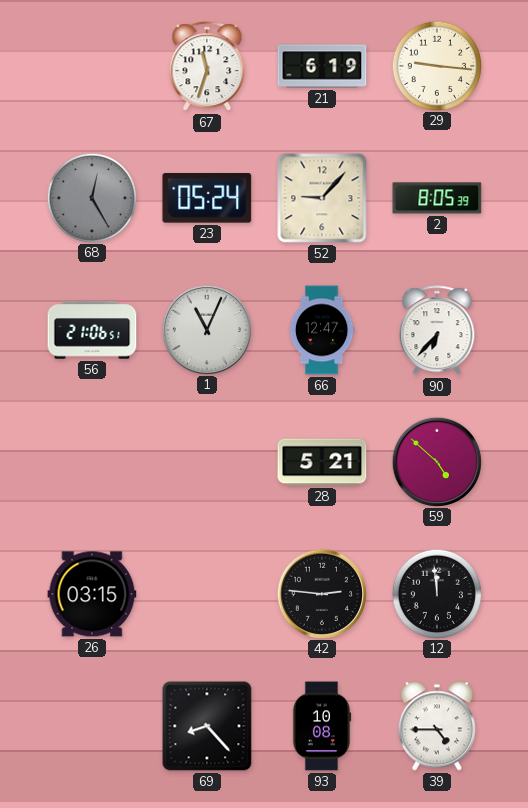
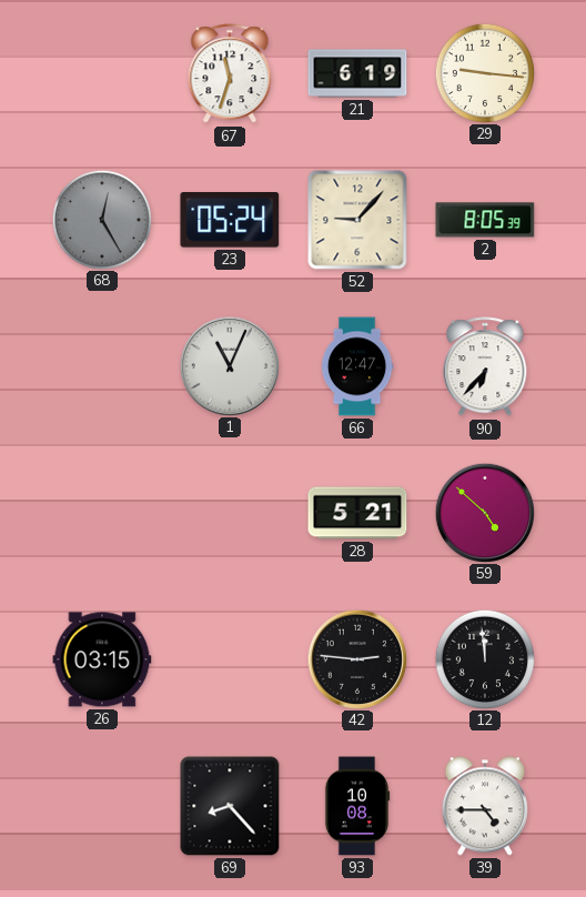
56: 21:06 -> none
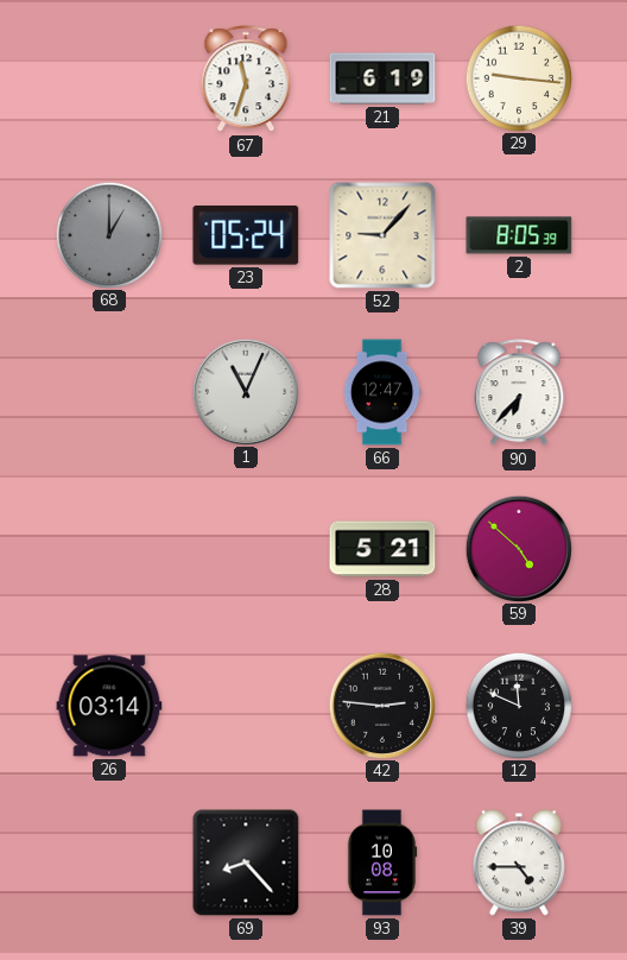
68: 12:25 -> 1:00
26: 03:15 -> 03:14
12: 11:59 -> 11:49
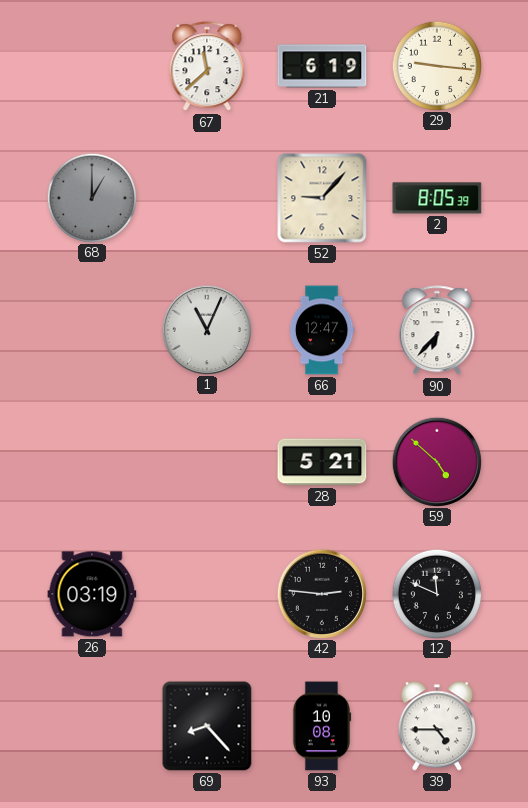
67: 11:33 -> 11:38
23: 05:24 -> none
26: 03:14 -> 03:19
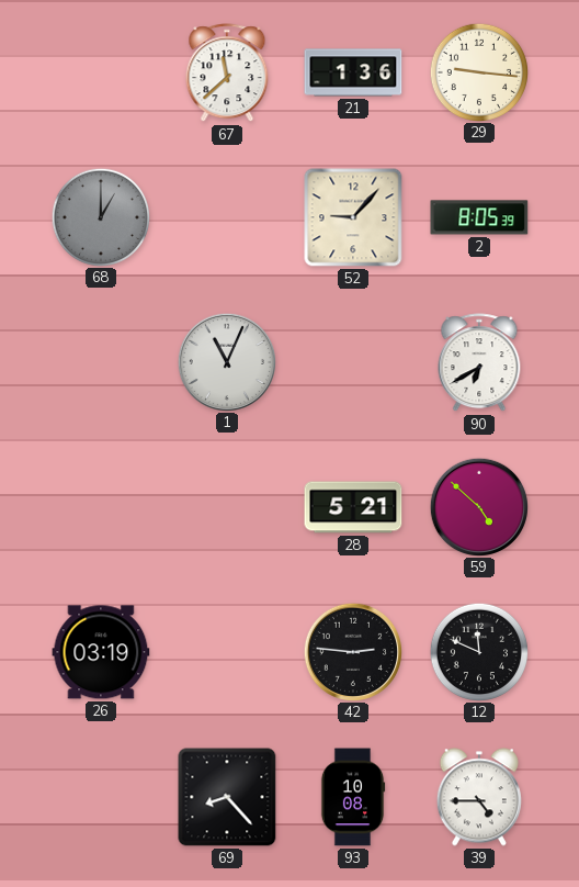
21: 6:19 -> 1:36
66: 12:47 -> none
90: 6:37 -> 6:40
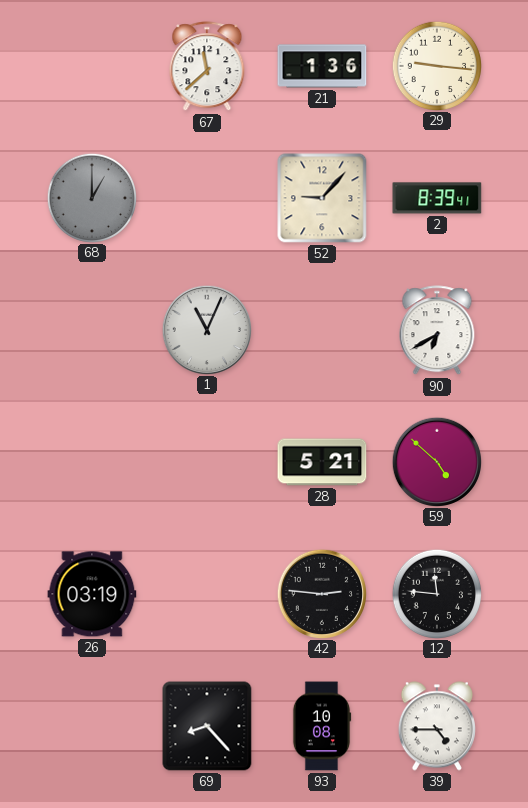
2: 8:05 -> 8:39
12: 11:49 -> 11:46
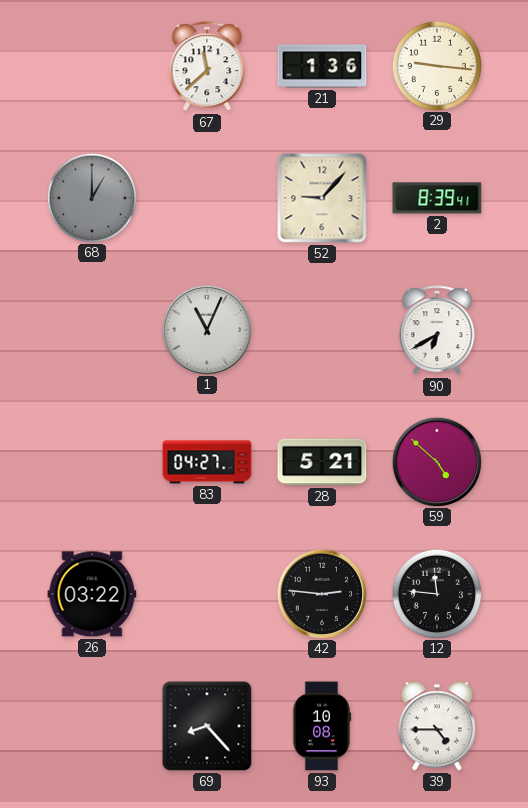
83: none -> 04:27
26: 03:19 -> 03:22
